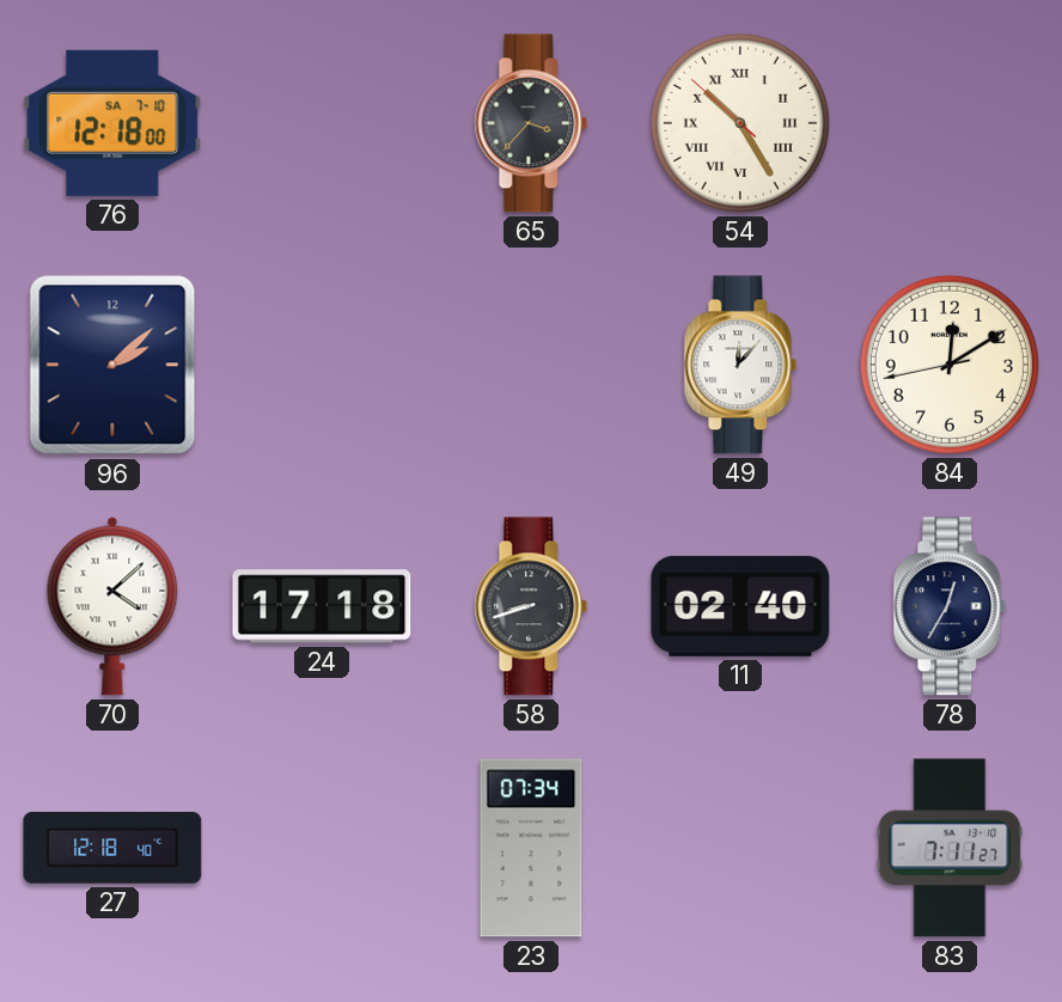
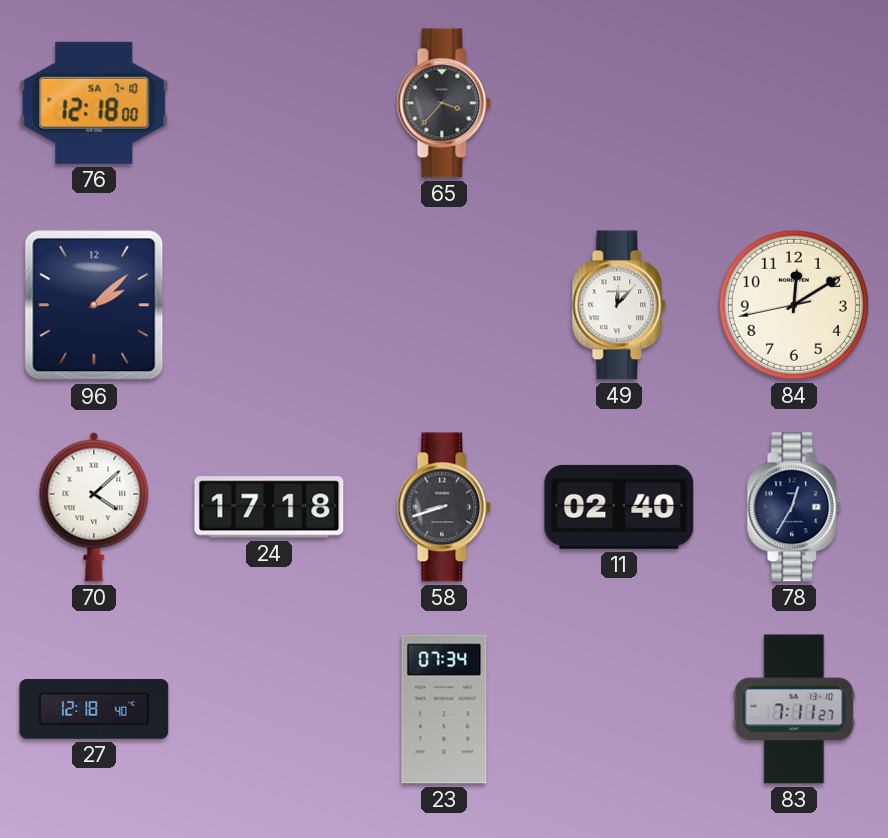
54: 10:24 -> none
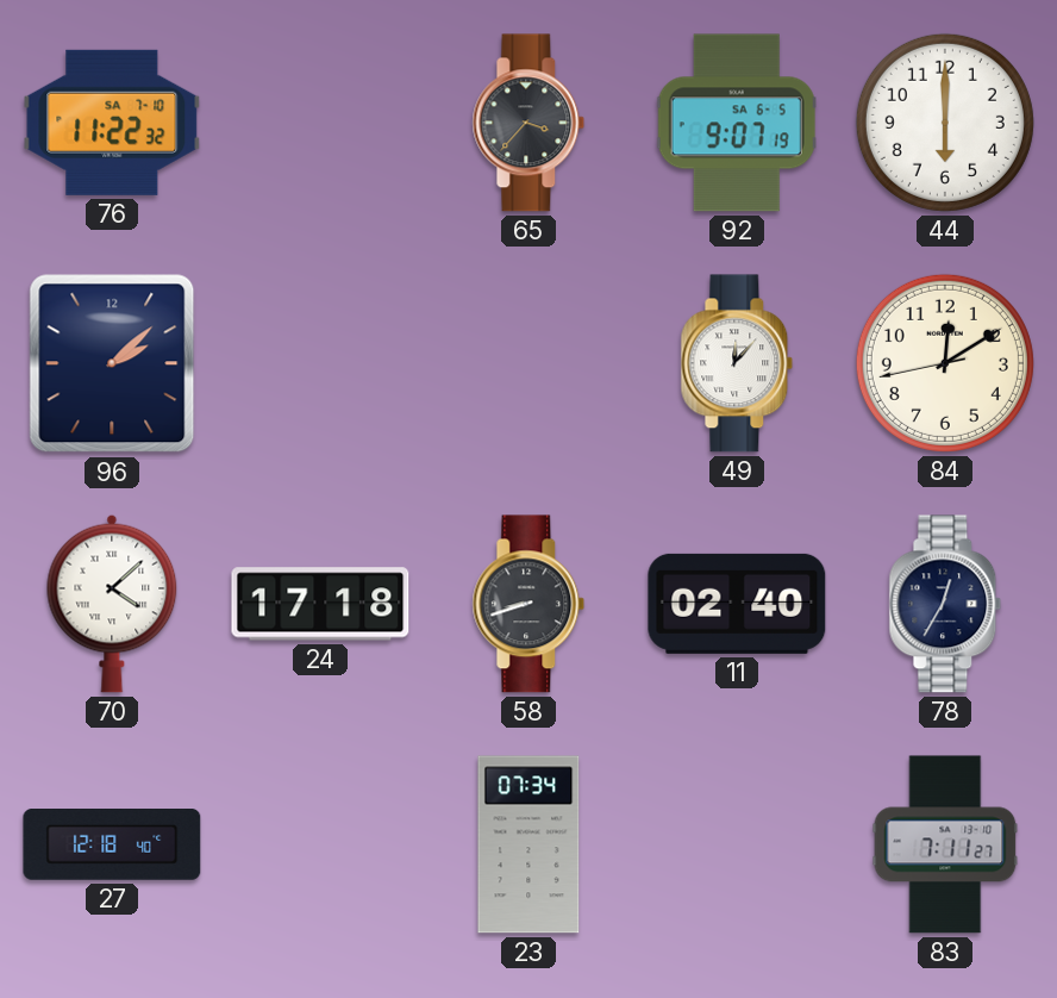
76: 12:18 -> 11:22
92: none -> 9:07
44: none -> 6:00
